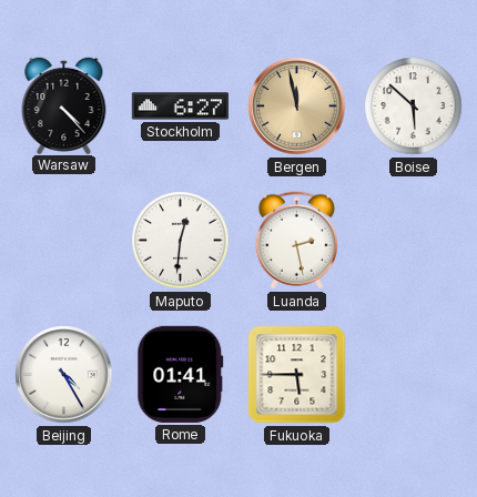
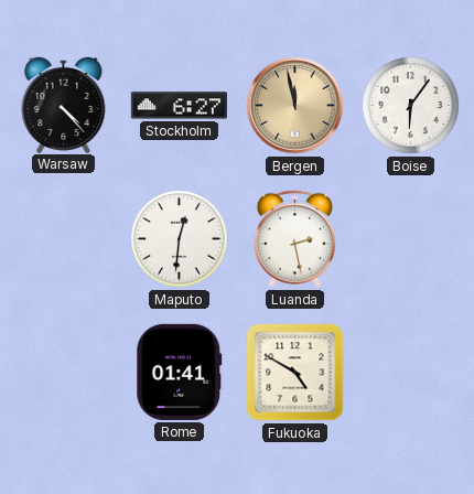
Boise: 5:52 -> 6:06
Beijing: 4:25 -> none
Fukuoka: 5:45 -> 4:50
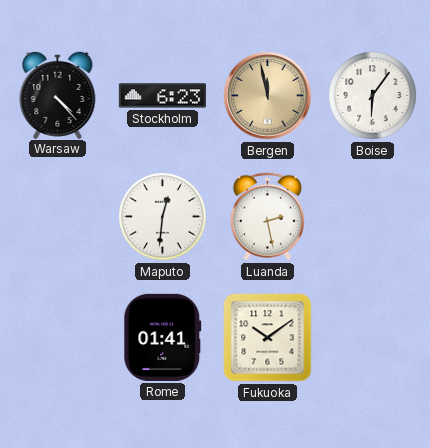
Stockholm: 6:27 -> 6:23
Fukuoka: 4:50 -> 10:09
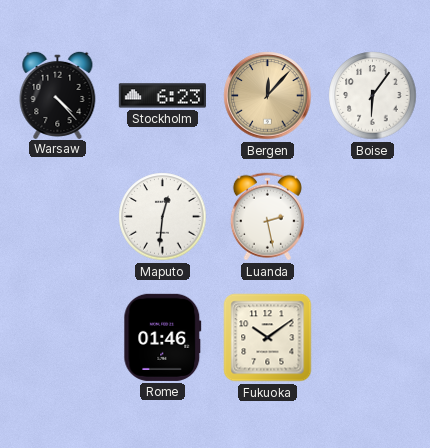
Bergen: 11:58 -> 12:07
Rome: 01:41 -> 01:46
